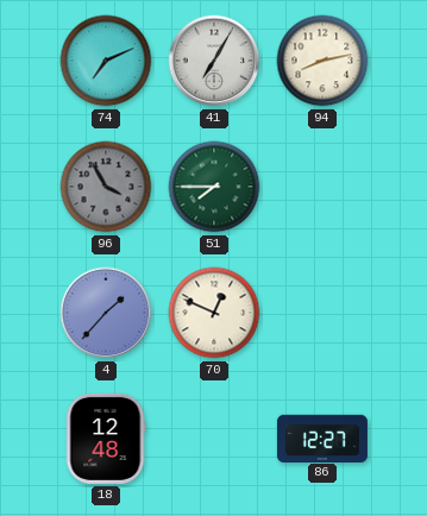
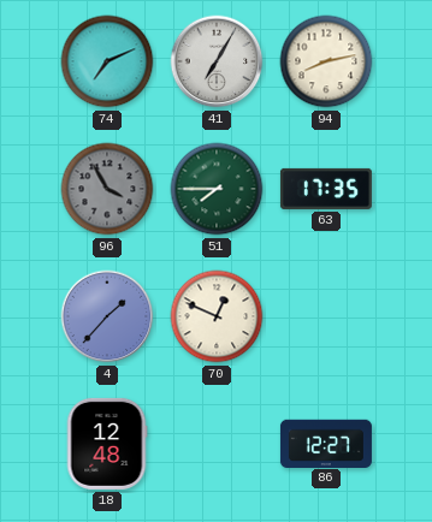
63: none -> 17:35
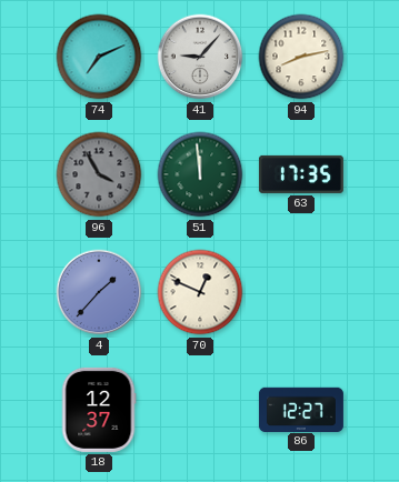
41: 7:05 -> 9:07
51: 7:45 -> 11:59
18: 12:48 -> 12:37
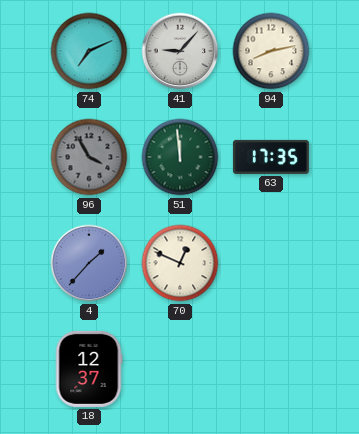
86: 12:27 -> none
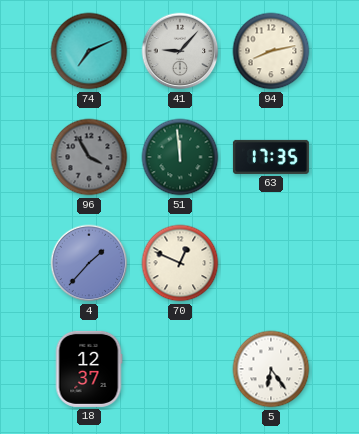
5: none -> 6:24
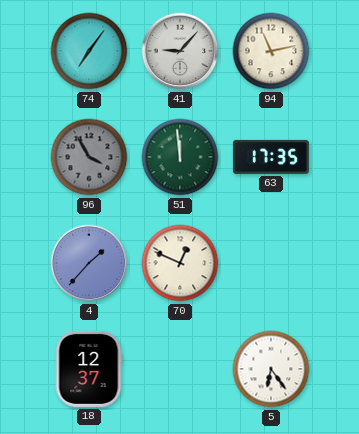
74: 7:11 -> 7:06
94: 8:13 -> 11:13
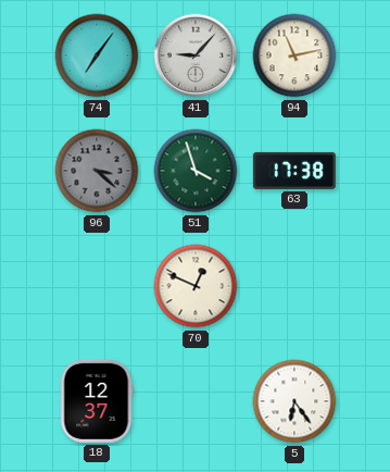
96: 3:55 -> 3:22
51: 11:59 -> 3:57
63: 17:35 -> 17:38
4: 1:37 -> none
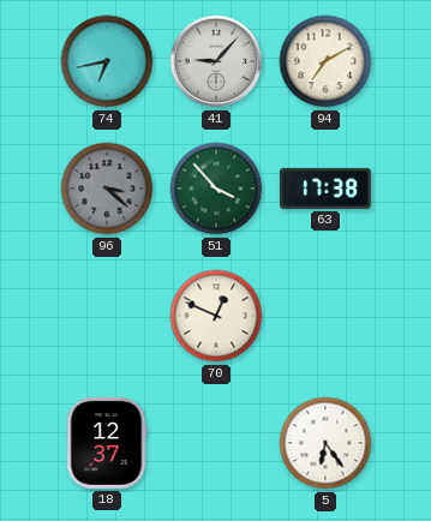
74: 7:06 -> 6:43
94: 11:13 -> 7:10
51: 3:57 -> 3:53
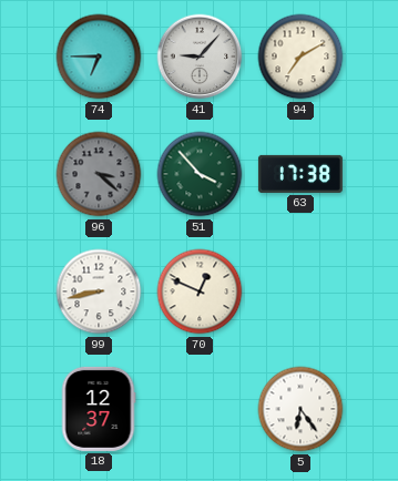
74: 6:43 -> 6:45
99: none -> 8:43
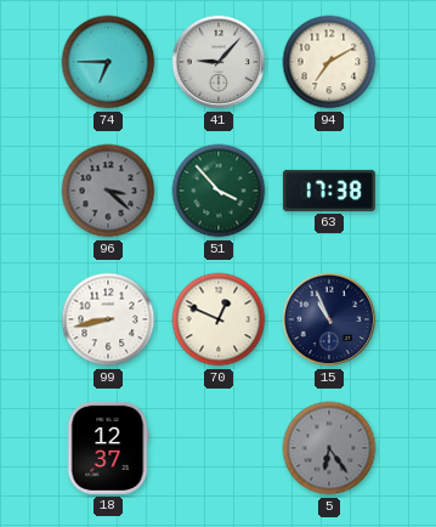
15: none -> 10:56
5 dial: white -> grey
